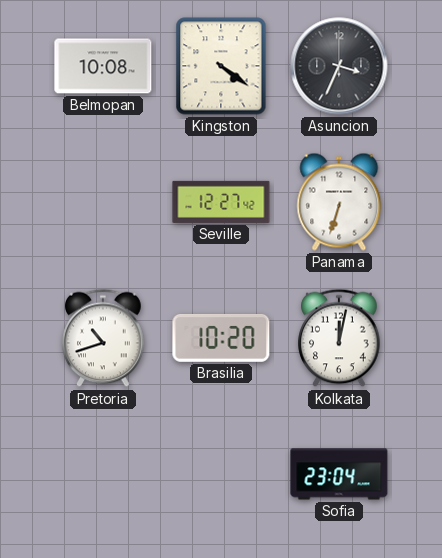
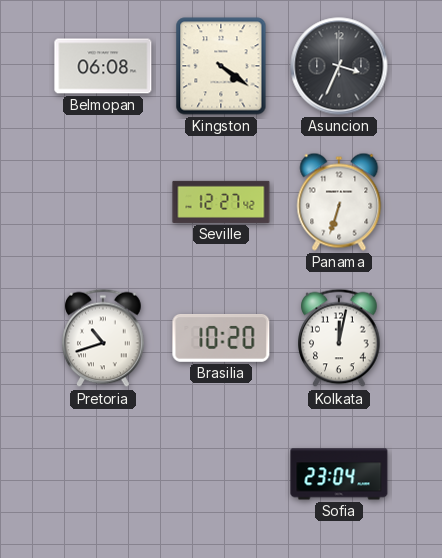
Belmopan: 10:08 -> 06:08
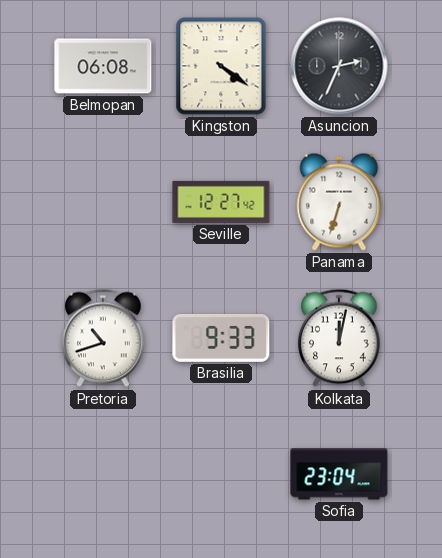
Asuncion: 3:34 -> 2:34
Brasilia: 10:20 -> 9:33
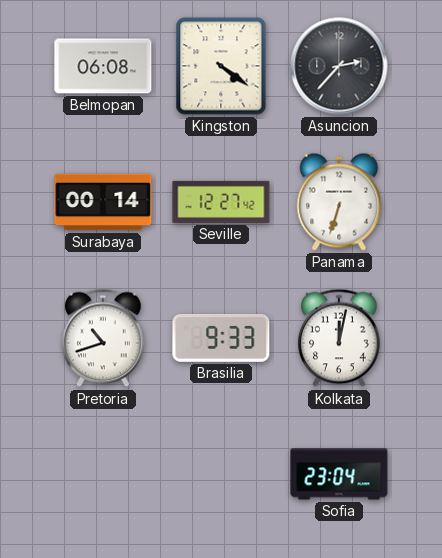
Asuncion: 2:34 -> 2:37
Surabaya: none -> 00:14
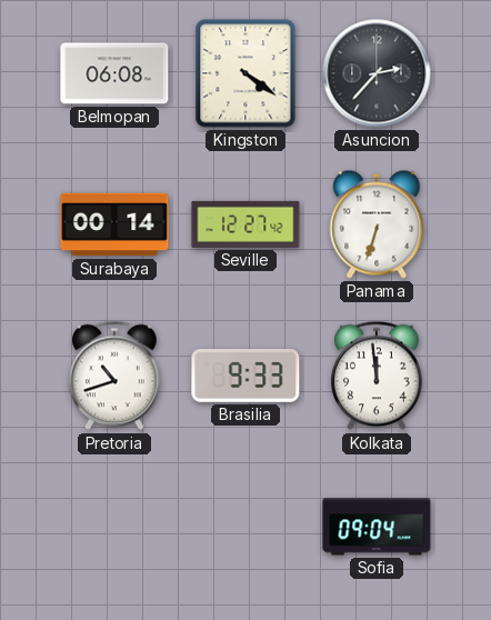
Kolkata: 12:02 -> 11:59
Sofia: 23:04 -> 09:04
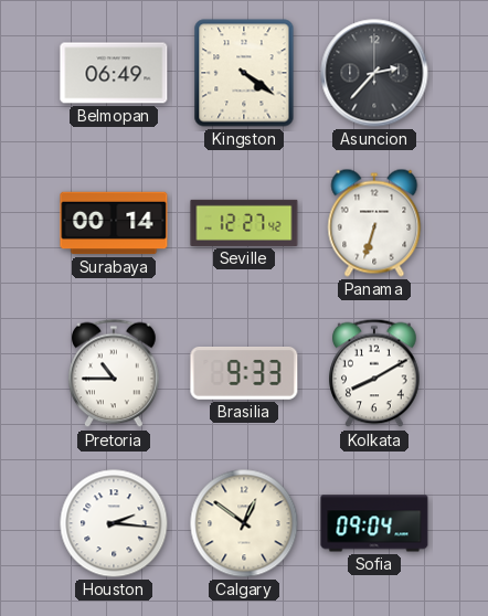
Belmopan: 06:08 -> 06:49
Pretoria: 10:42 -> 10:45
Kolkata: 11:59 -> 8:10
Houston: none -> 2:16
Calgary: none -> 12:51
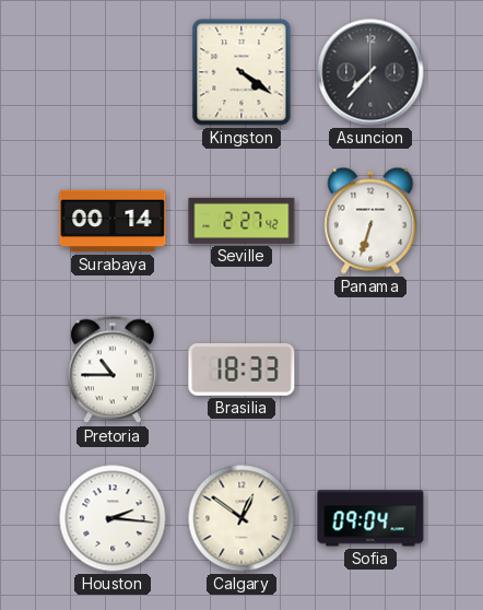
Belmopan: 06:49 -> none
Asuncion: 2:37 -> 7:37
Seville: 12:27 -> 2:27
Brasilia: 9:33 -> 18:33
Kolkata: 8:10 -> none
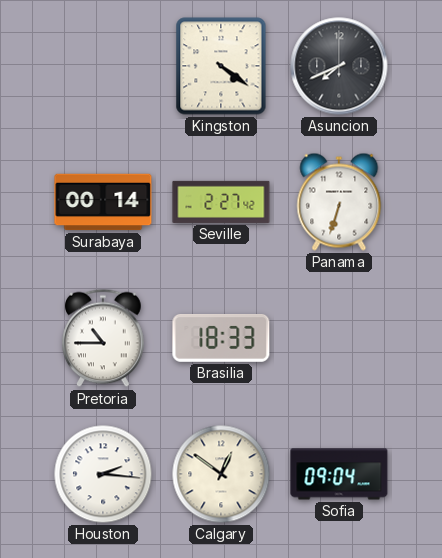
Asuncion: 7:37 -> 7:41
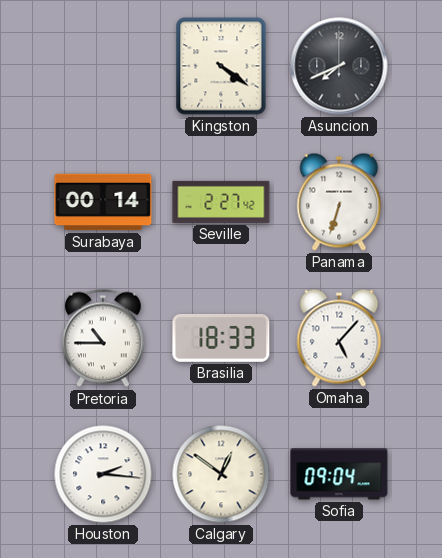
Omaha: none -> 5:07
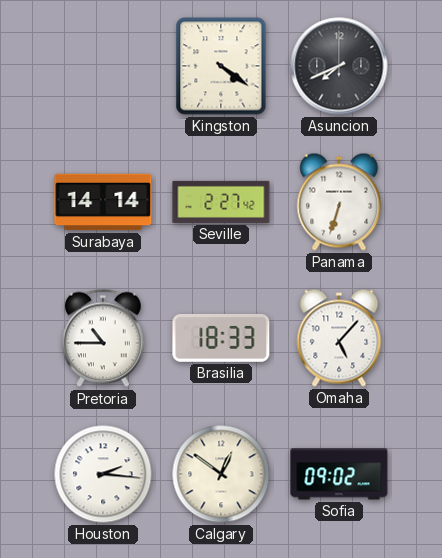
Surabaya: 00:14 -> 14:14
Sofia: 09:04 -> 09:02
